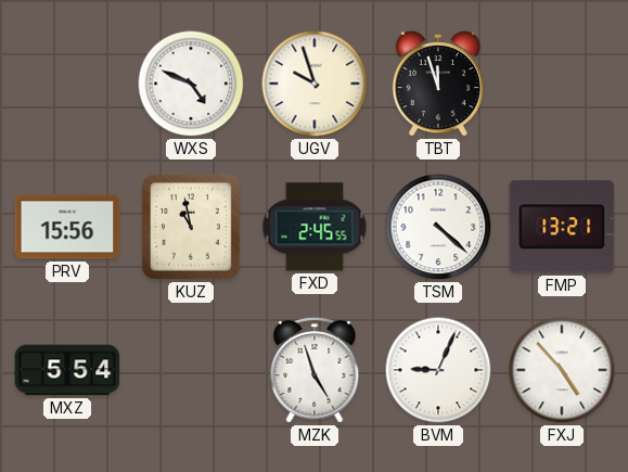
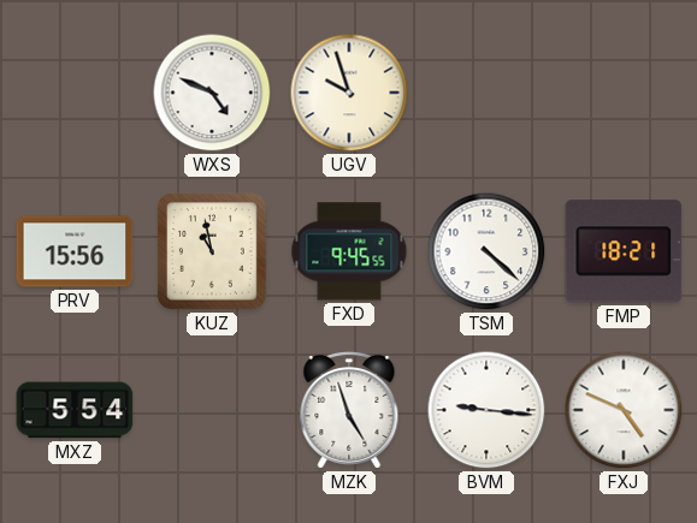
TBT: 11:57 -> none
FXD: 2:45 -> 9:45
FMP: 13:21 -> 18:21
BVM: 9:04 -> 9:16
FXJ: 4:53 -> 4:49
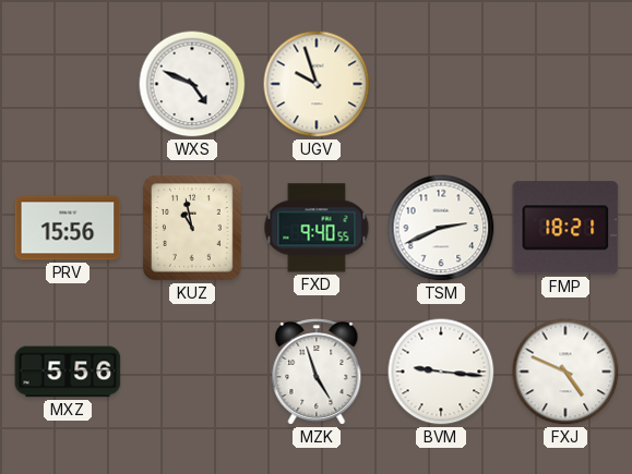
FXD: 9:45 -> 9:40
TSM: 4:22 -> 2:41
MXZ: 5:54 -> 5:56
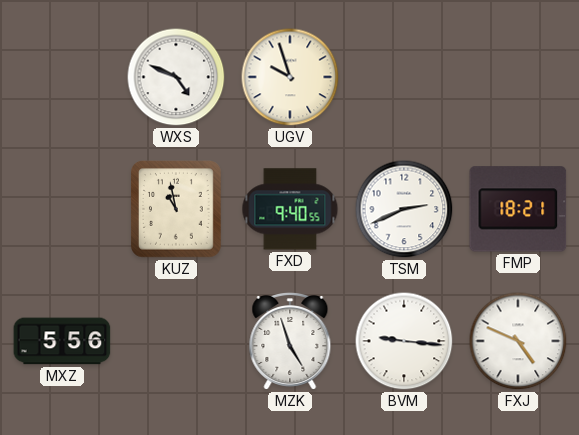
PRV: 15:56 -> none
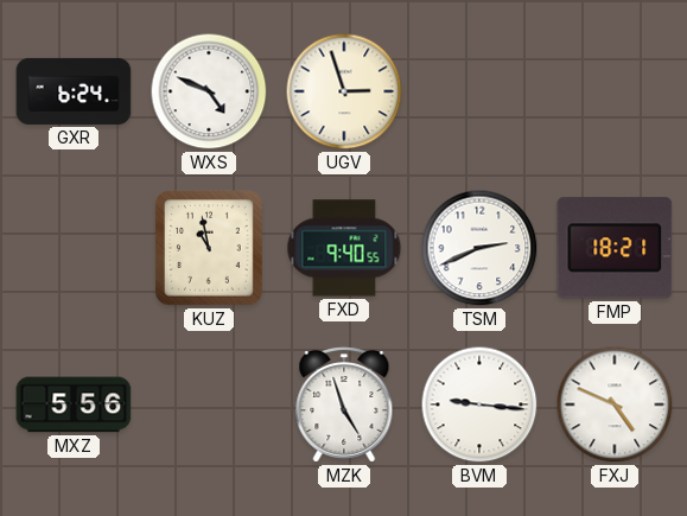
GXR: none -> 6:24
UGV: 9:57 -> 2:57
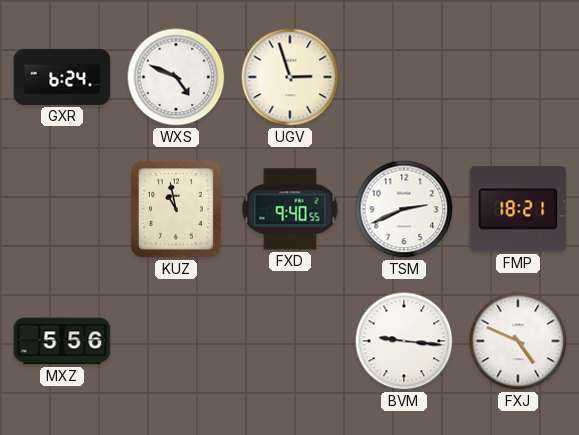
MZK: 4:57 -> none
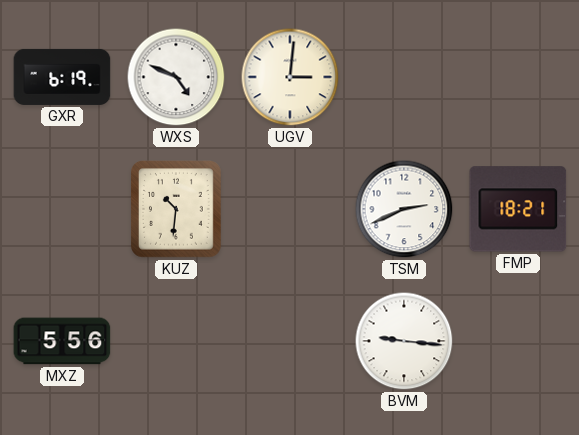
GXR: 6:24 -> 6:19
UGV: 2:57 -> 3:01
KUZ: 10:58 -> 10:31
FXD: 9:40 -> none
FXJ: 4:49 -> none
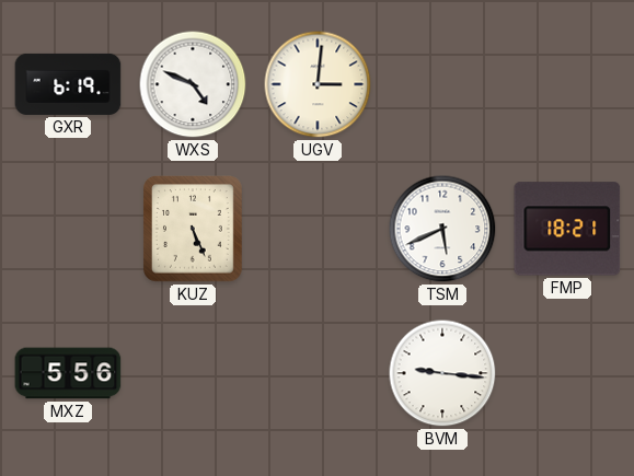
KUZ: 10:31 -> 5:26
TSM: 2:41 -> 5:41
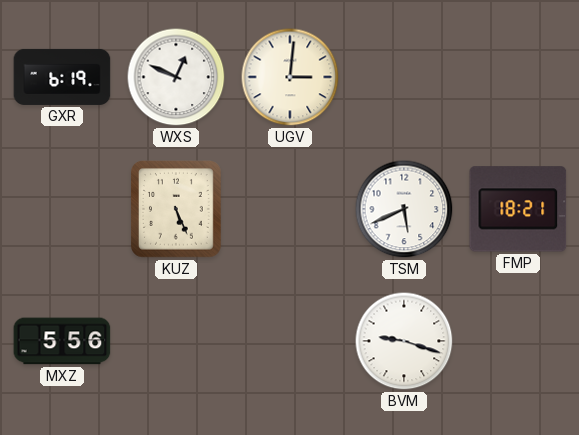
WXS: 4:49 -> 12:49
BVM: 9:16 -> 9:18
